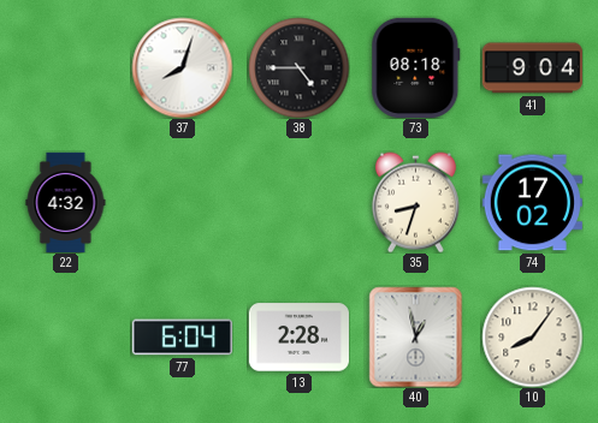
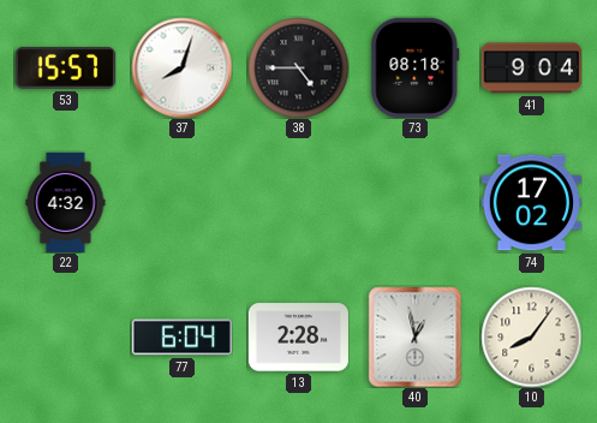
53: none -> 15:57
35: 8:33 -> none
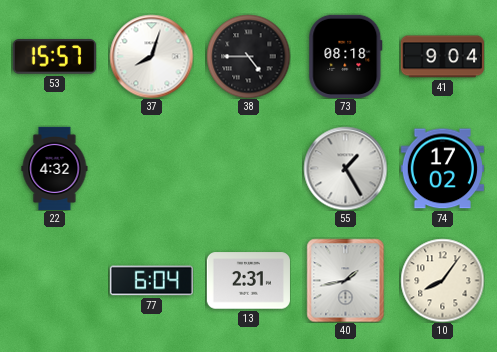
55: none -> 1:25
13: 2:28 -> 2:31
40: 12:58 -> 1:43
